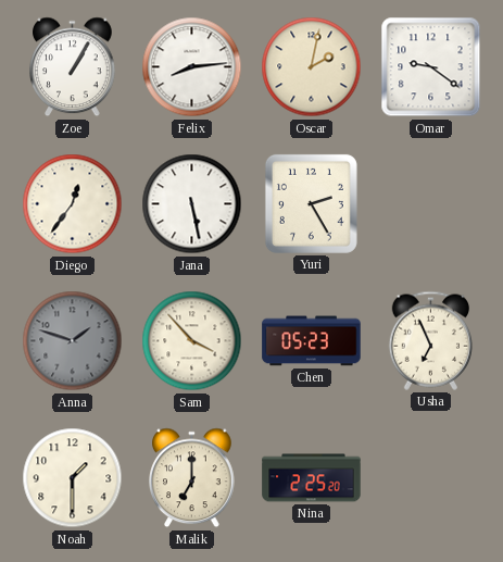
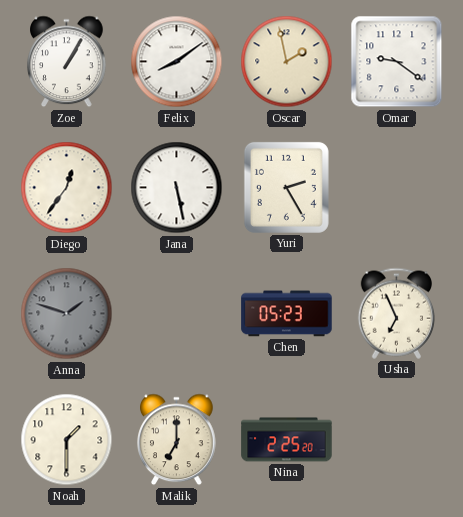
Felix: 8:14 -> 8:09
Oscar: 2:02 -> 1:58
Sam: 3:53 -> none
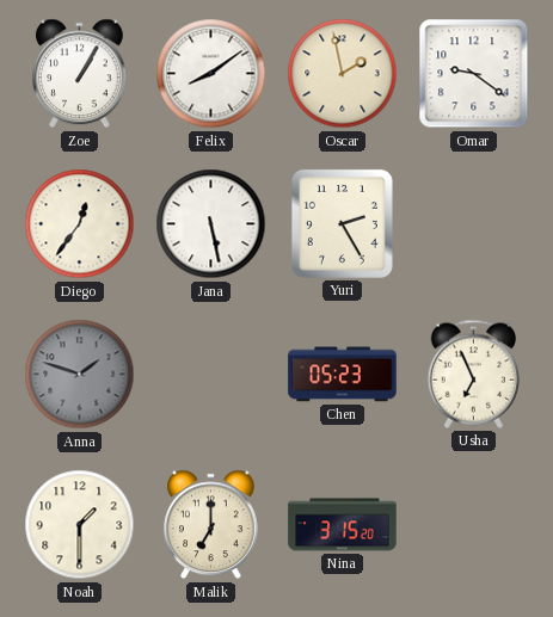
Nina: 2:25 -> 3:15
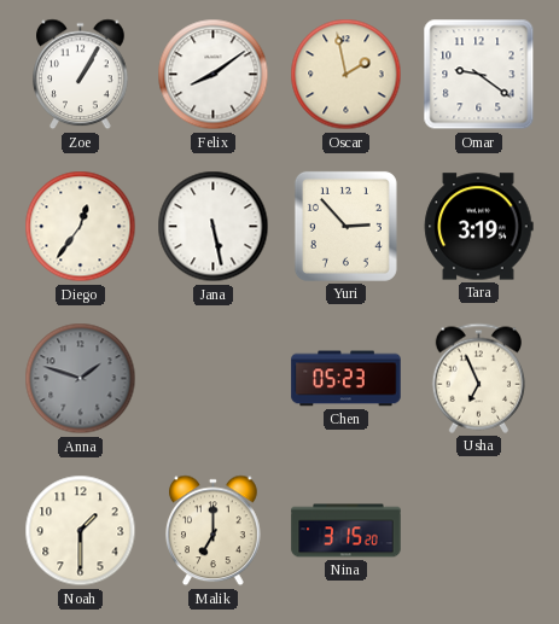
Yuri: 2:25 -> 2:53
Tara: none -> 3:19
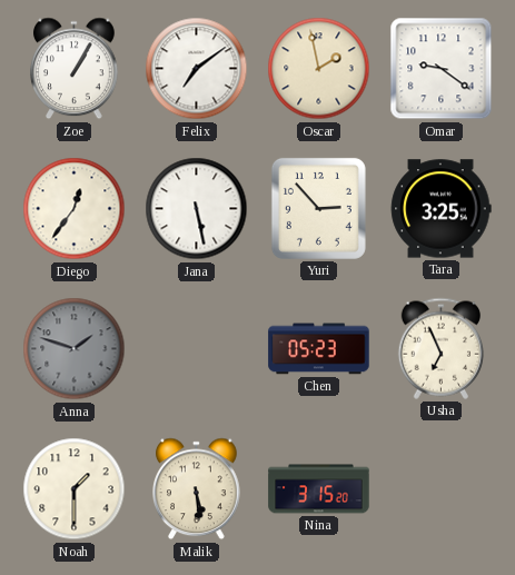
Felix: 8:09 -> 7:09
Tara: 3:19 -> 3:25
Malik: 7:00 -> 5:29
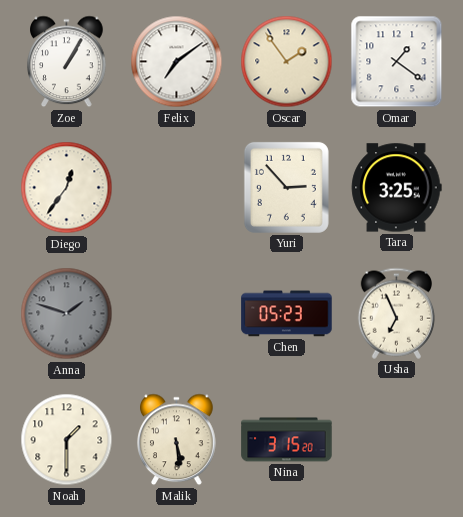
Oscar: 1:58 -> 1:54
Omar: 9:21 -> 1:21
Jana: 5:28 -> none
